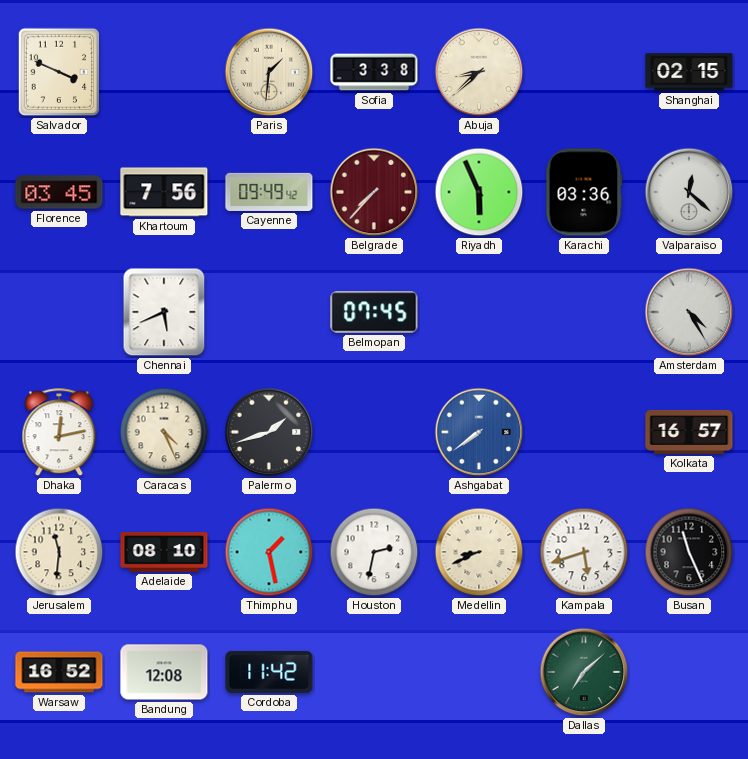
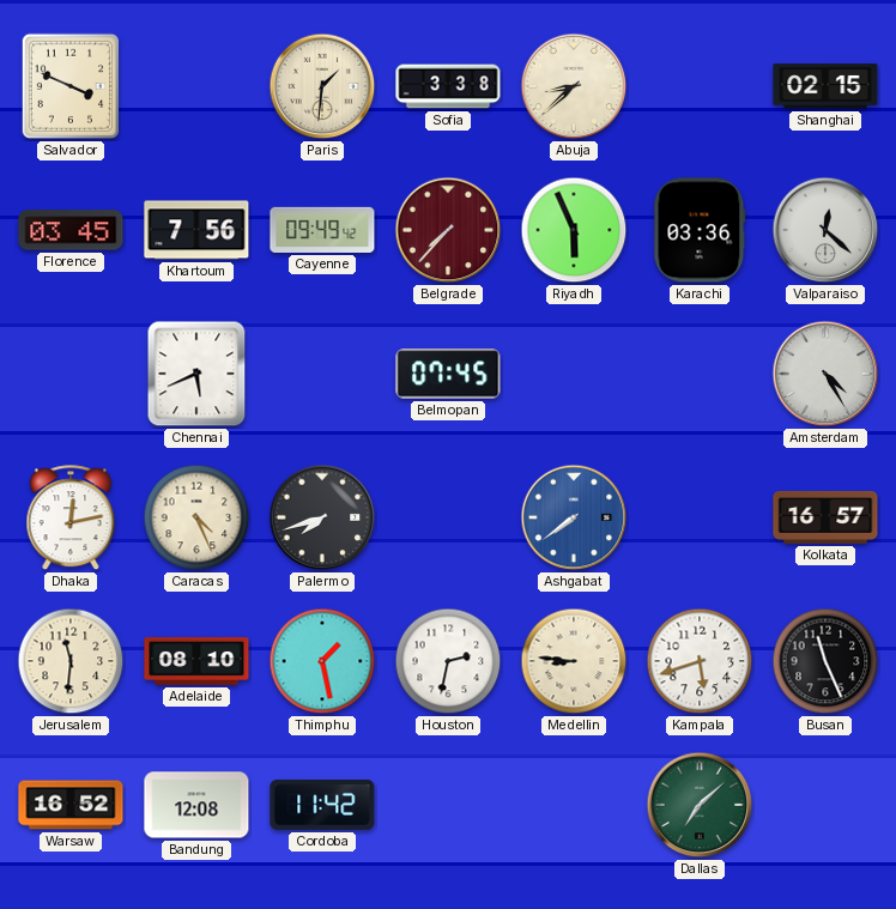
Palermo: 1:42 -> 7:42
Medellin: 8:41 -> 8:46
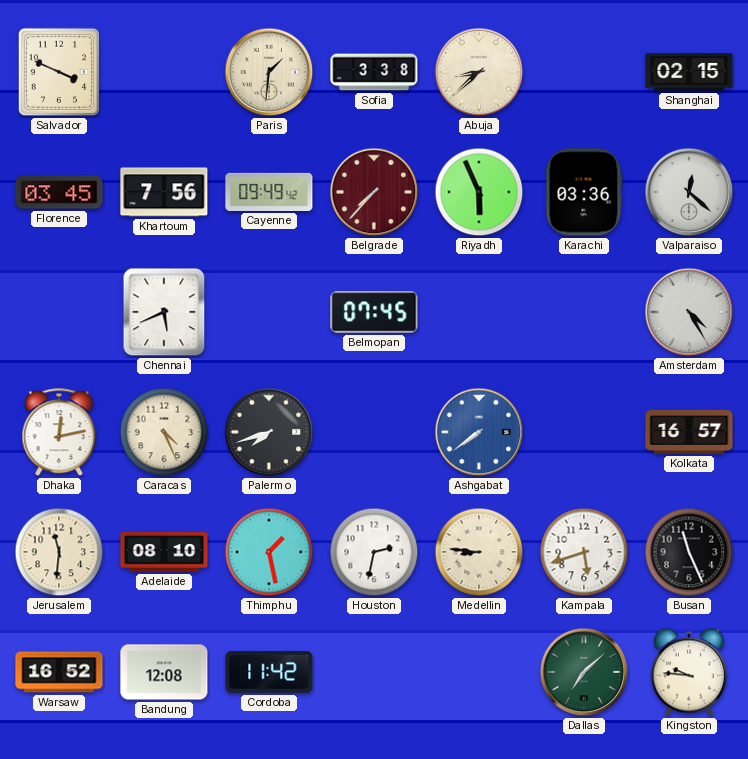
Kingston: none -> 9:46
